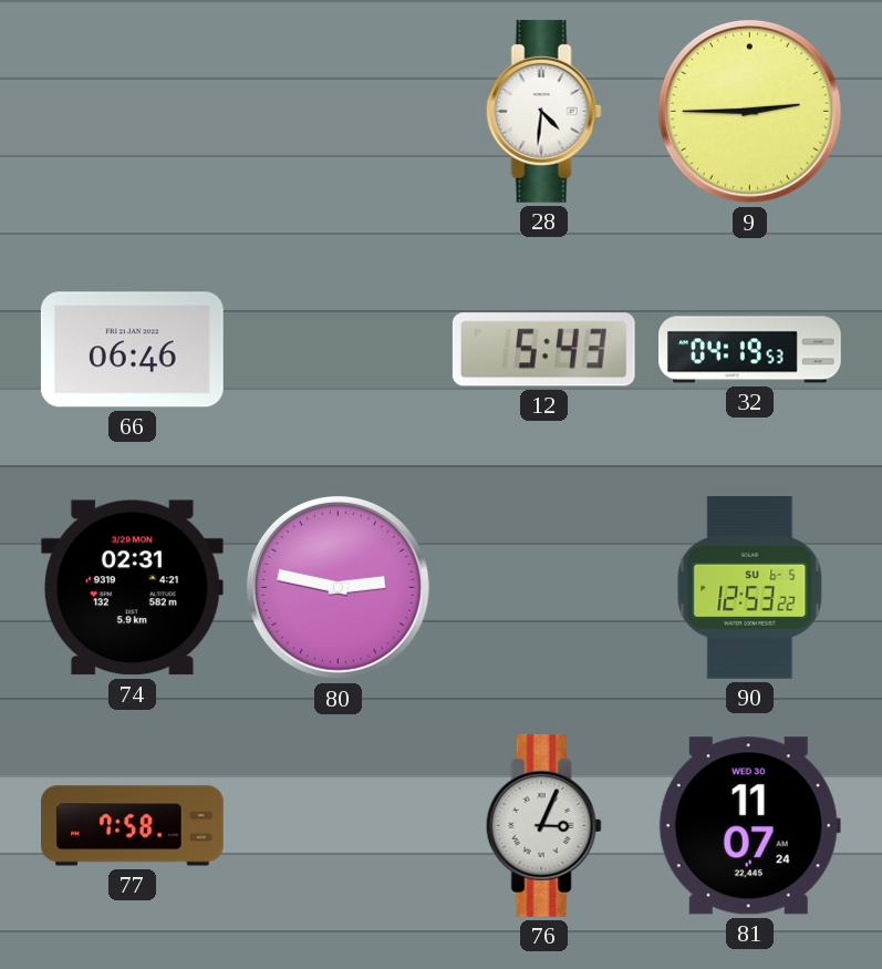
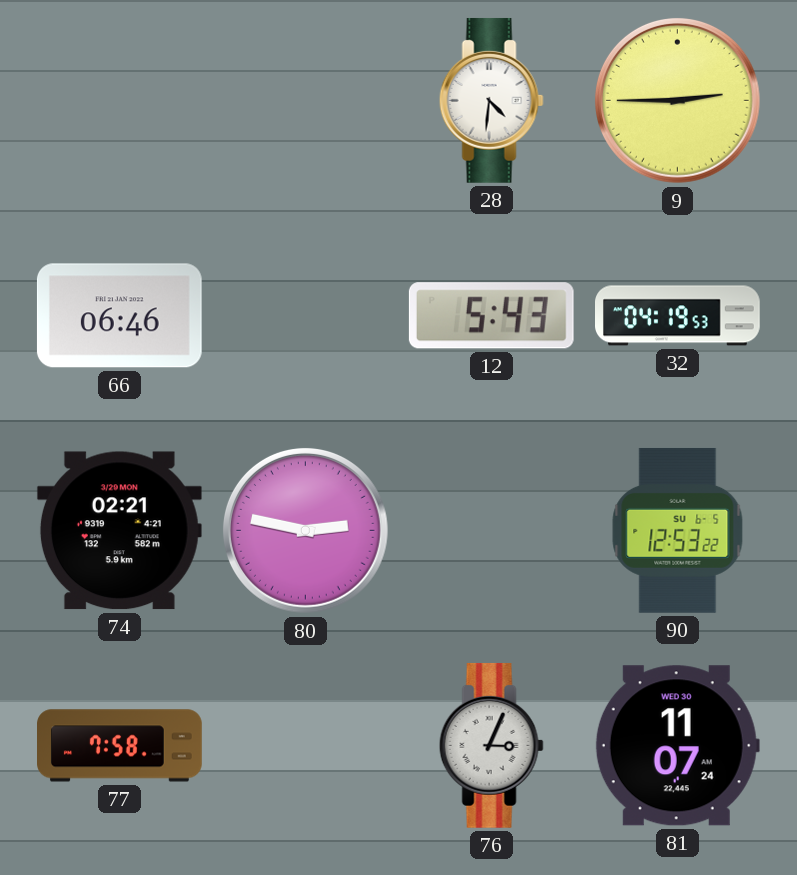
74: 02:31 -> 02:21
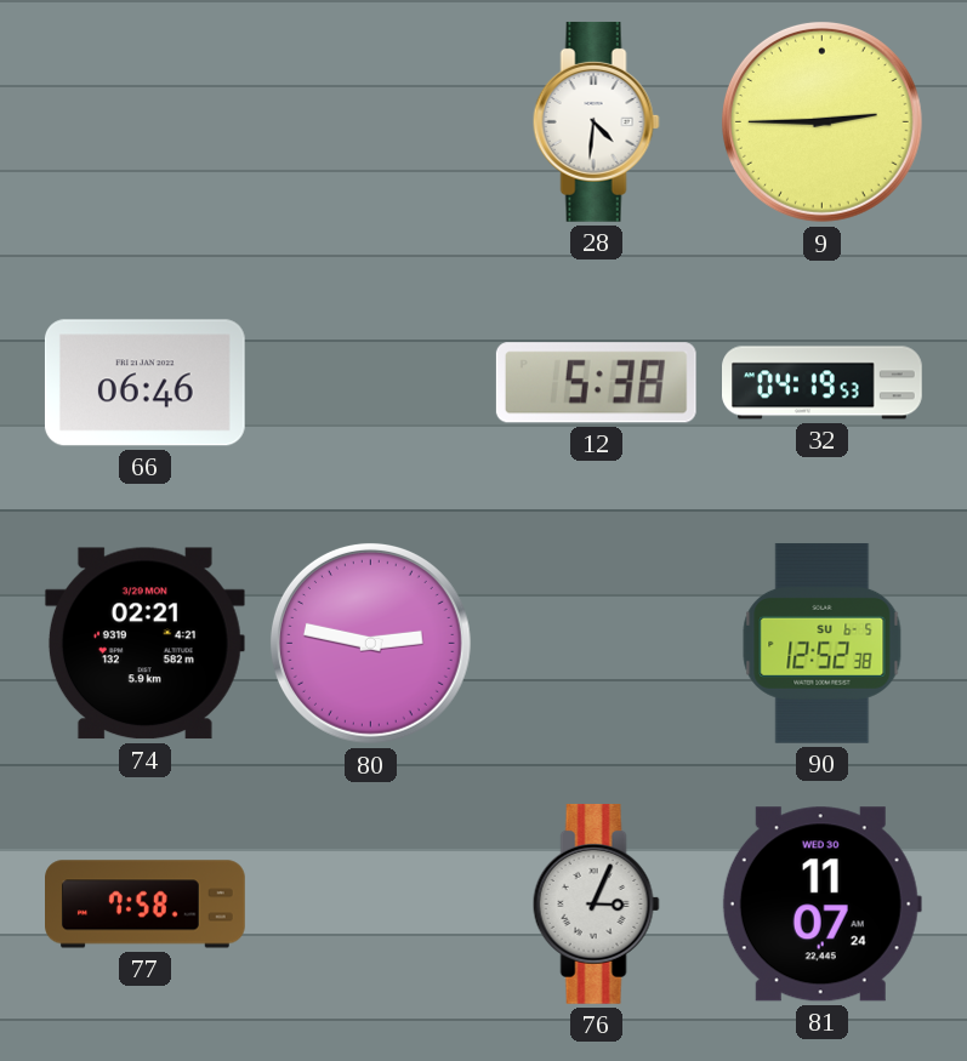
12: 5:43 -> 5:38
90: 12:53 -> 12:52
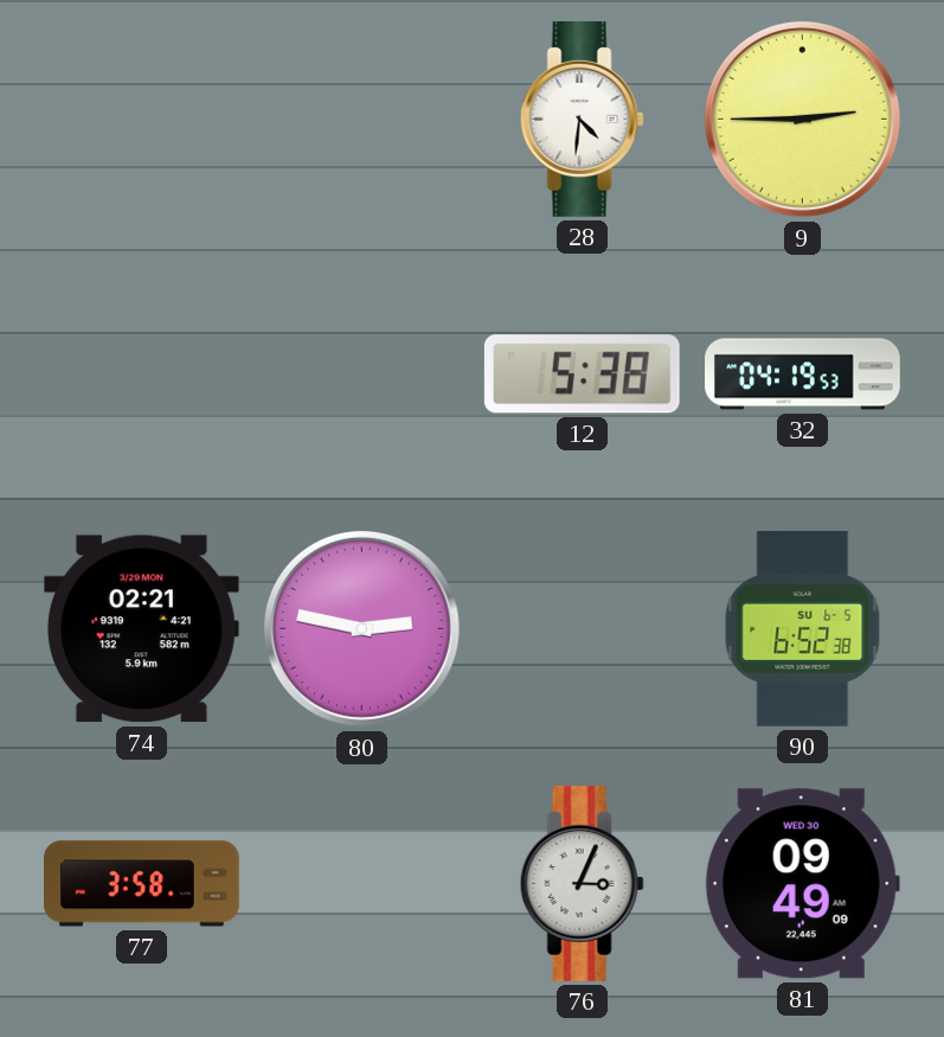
66: 06:46 -> none
90: 12:52 -> 6:52
77: 7:58 -> 3:58
81: 11:07 -> 09:49
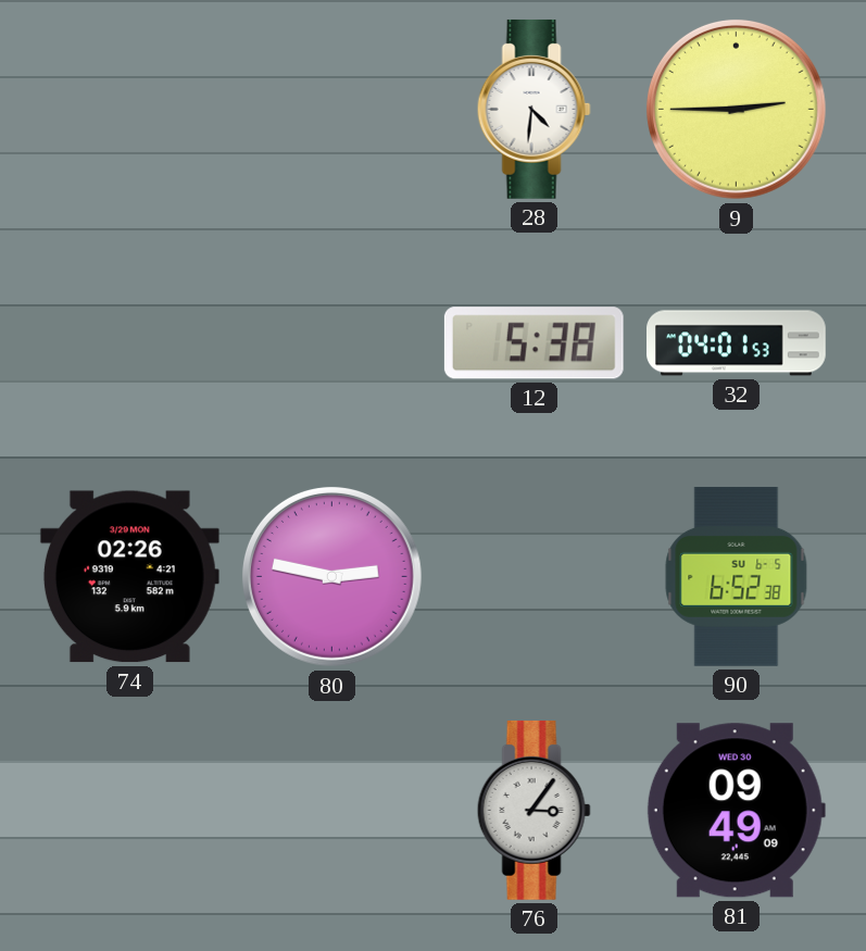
32: 04:19 -> 04:01
74: 02:21 -> 02:26
77: 3:58 -> none
76: 3:04 -> 3:06
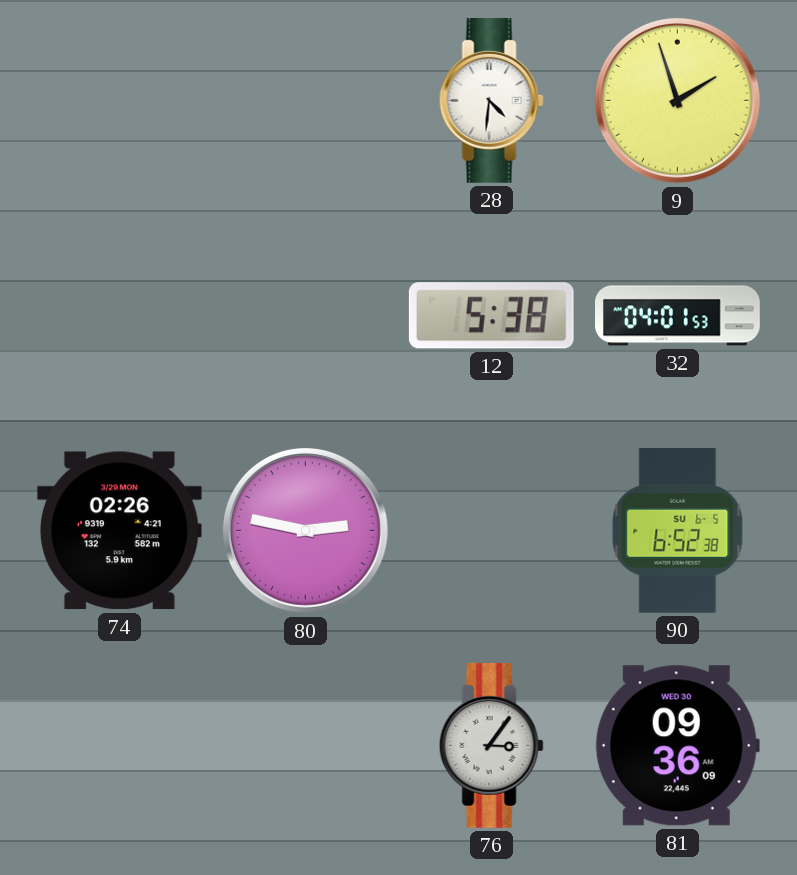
9: 2:45 -> 1:57
81: 09:49 -> 09:36
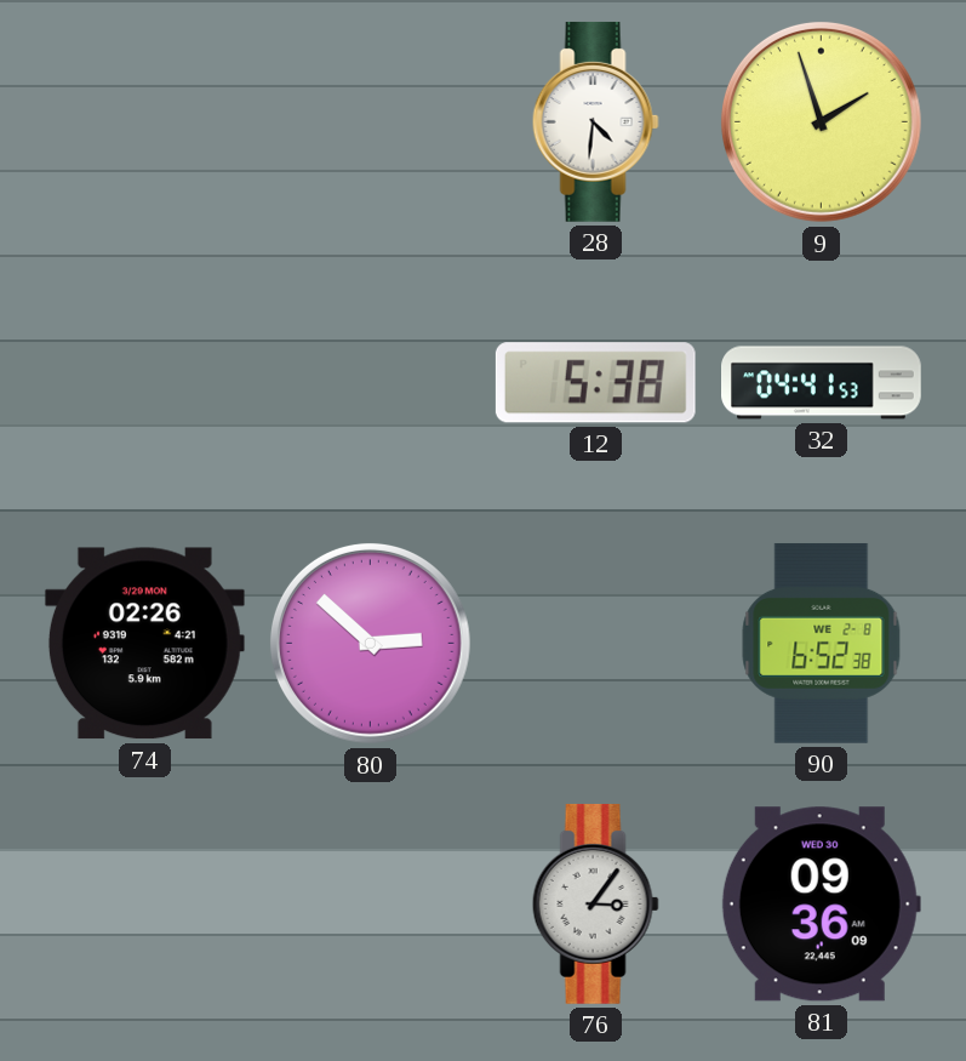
32: 04:01 -> 04:41
80: 2:47 -> 2:52
90 date: SU 6-5 -> WE 2-8
